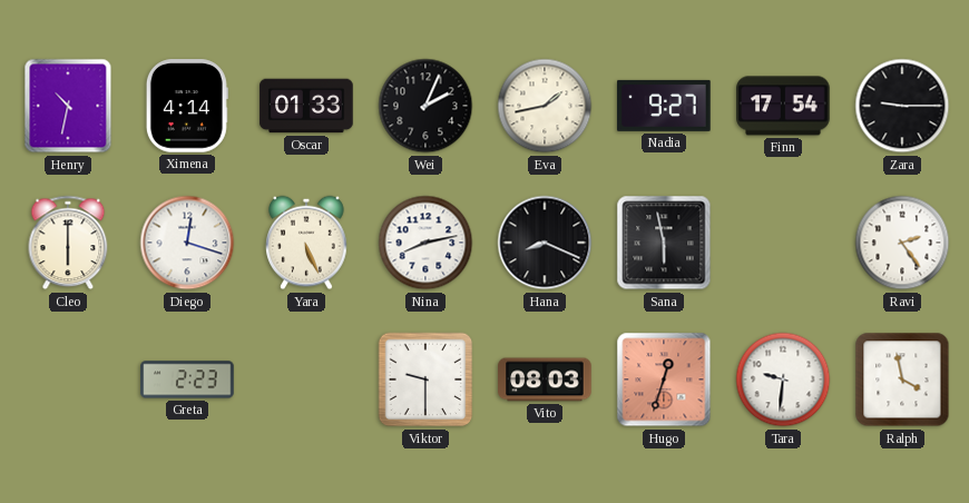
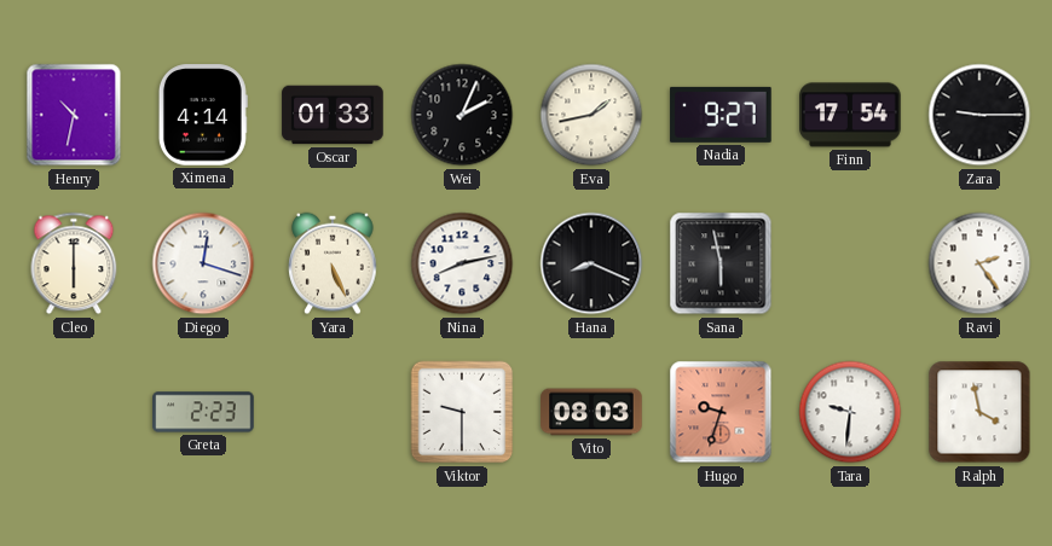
Hugo: 12:33 -> 9:33
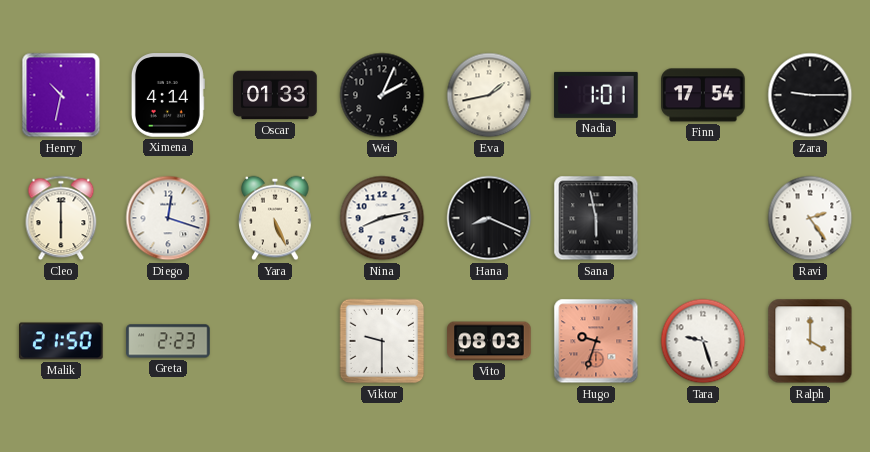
Nadia: 9:27 -> 1:01
Malik: none -> 21:50
Tara: 9:31 -> 9:27
Ralph: 3:58 -> 4:00
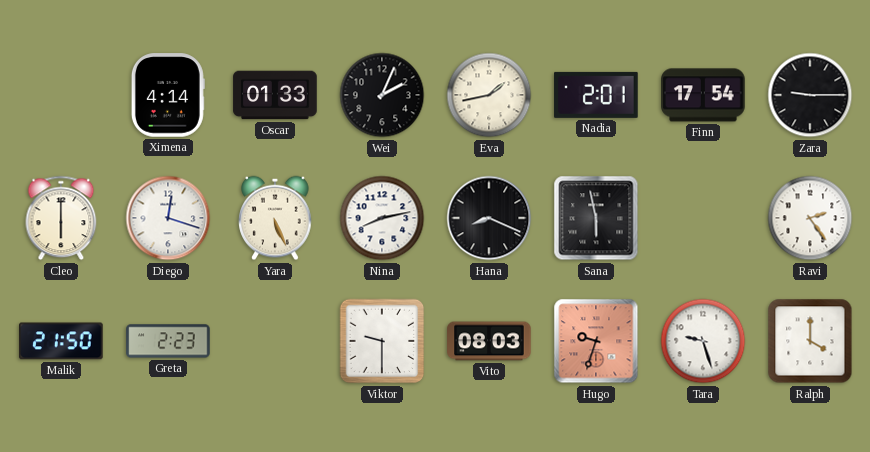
Henry: 10:32 -> none
Nadia: 1:01 -> 2:01
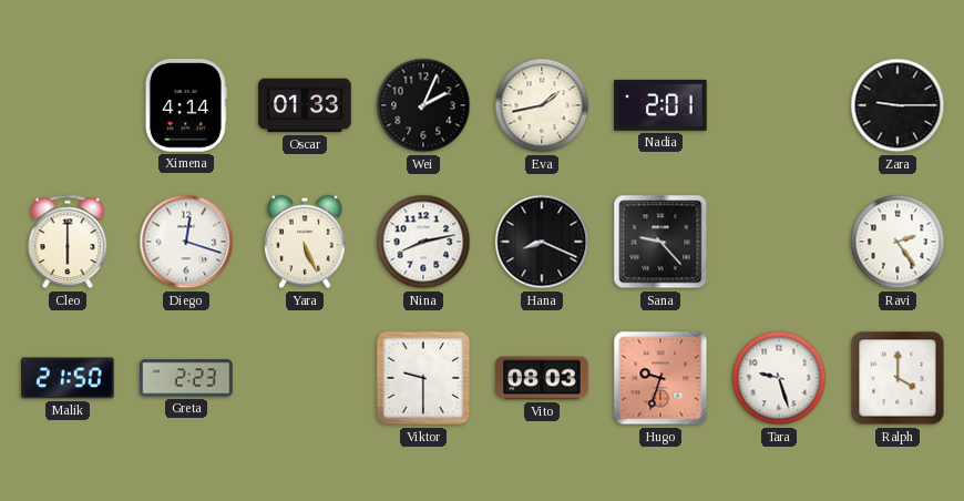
Finn: 17:54 -> none
Sana: 5:58 -> 9:23
